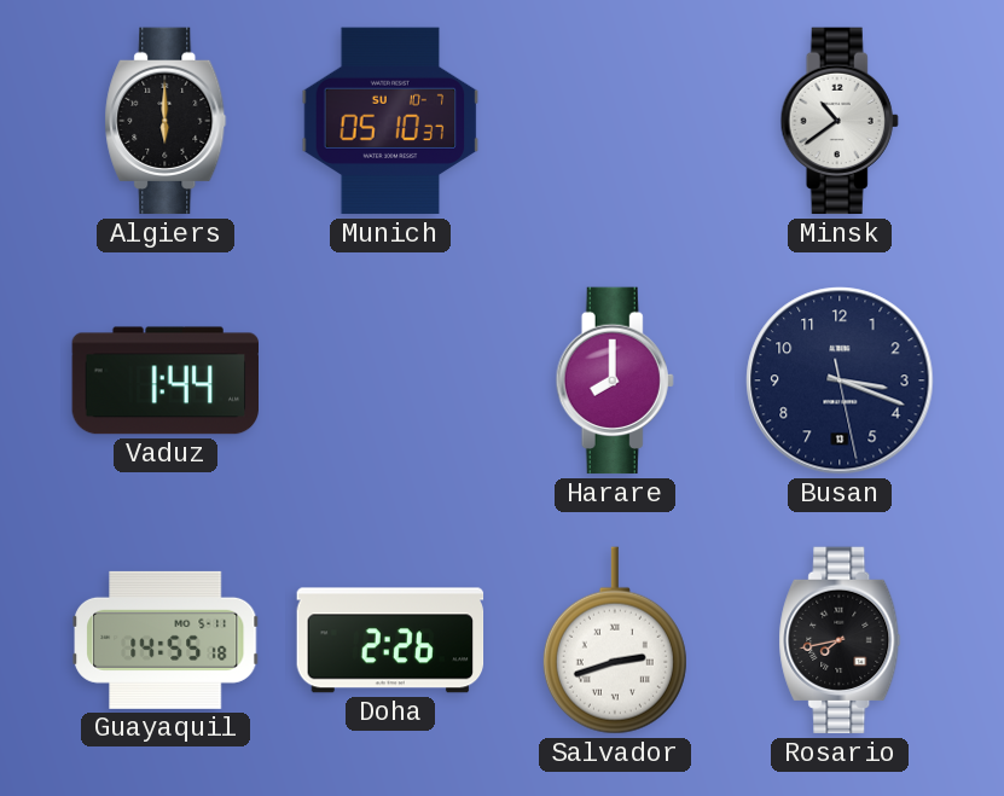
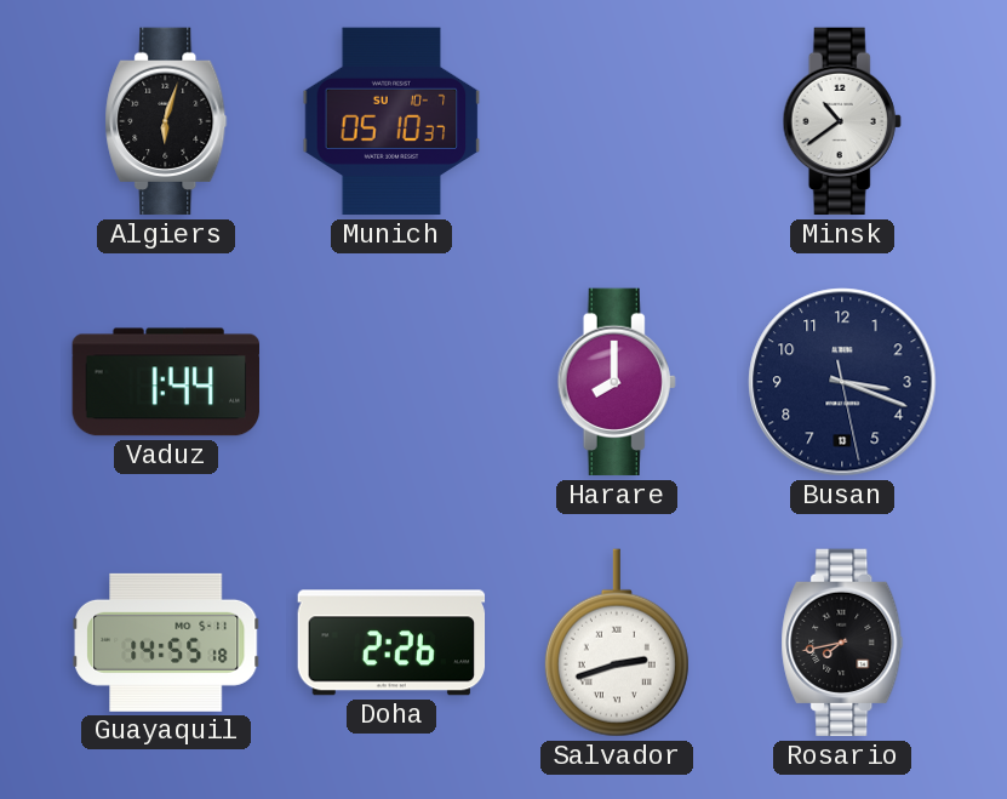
Algiers: 6:00 -> 6:03
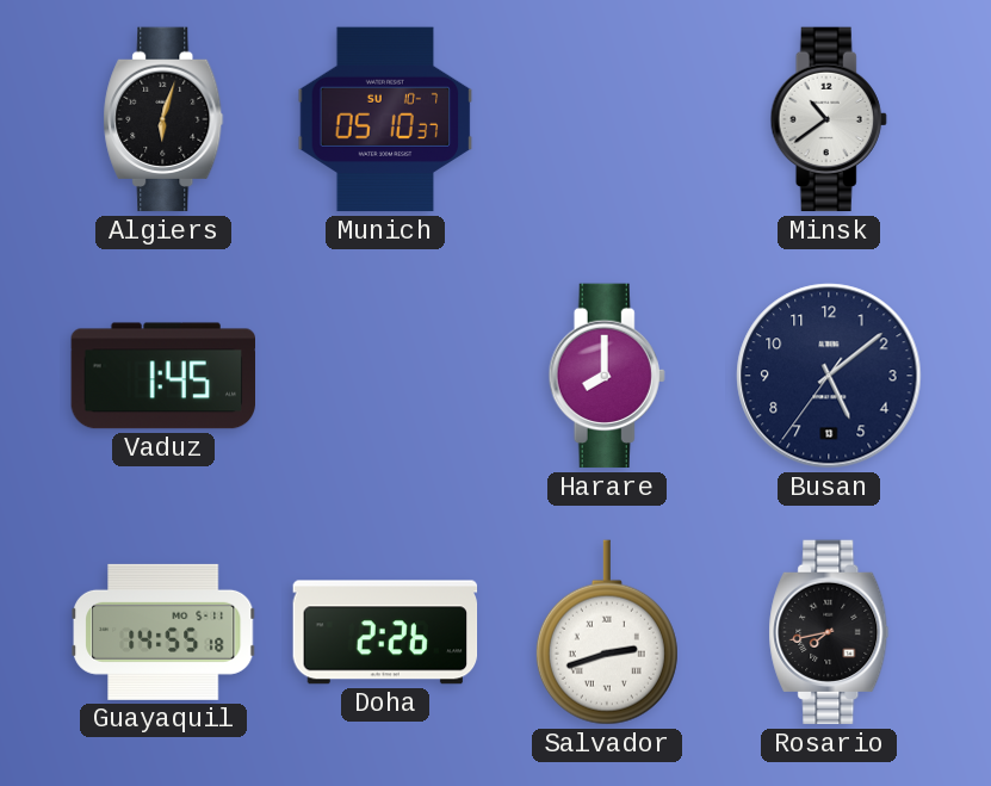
Vaduz: 1:44 -> 1:45
Busan: 3:18 -> 5:08
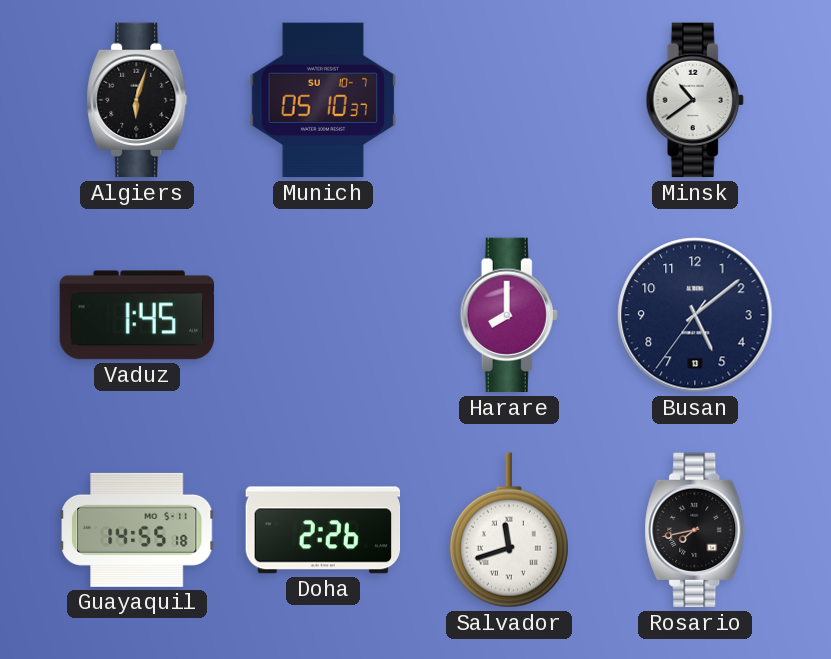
Salvador: 2:42 -> 11:42
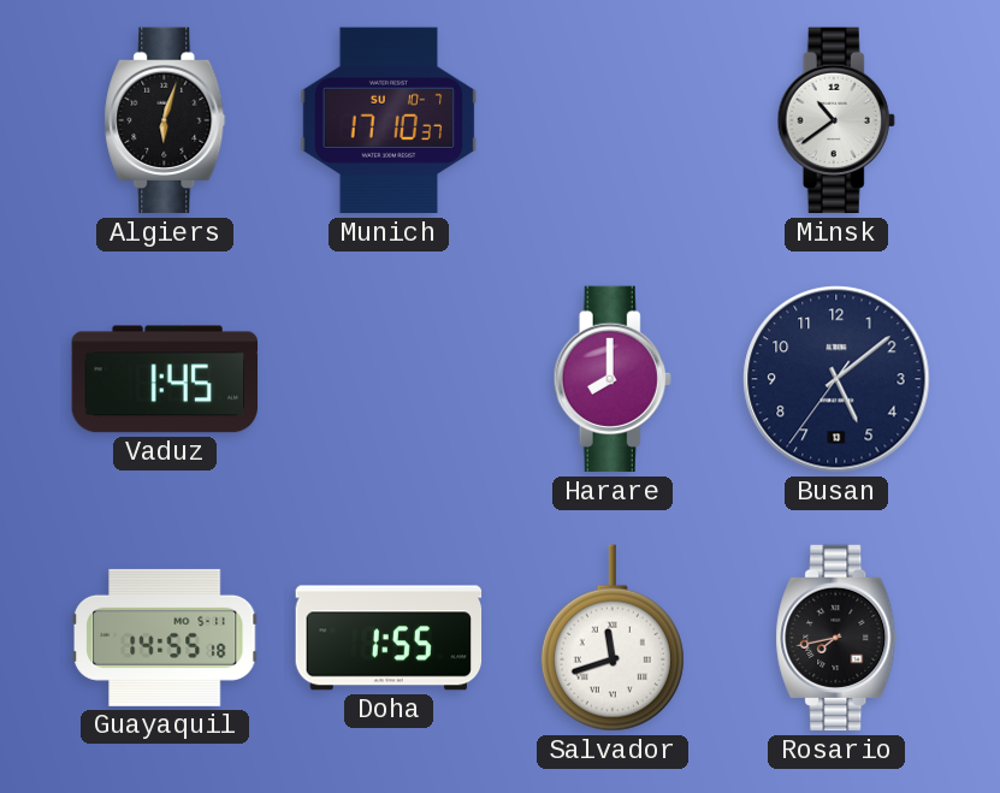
Munich: 05:10 -> 17:10
Doha: 2:26 -> 1:55
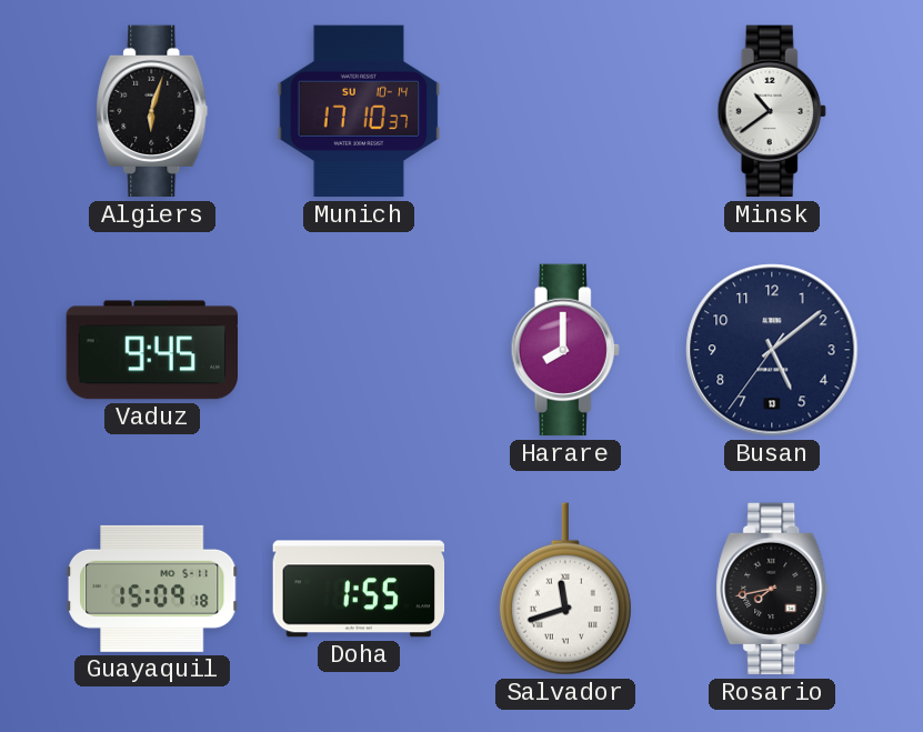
Munich date: SU 10-7 -> SU 10-14
Vaduz: 1:45 -> 9:45
Guayaquil: 14:55 -> 15:09
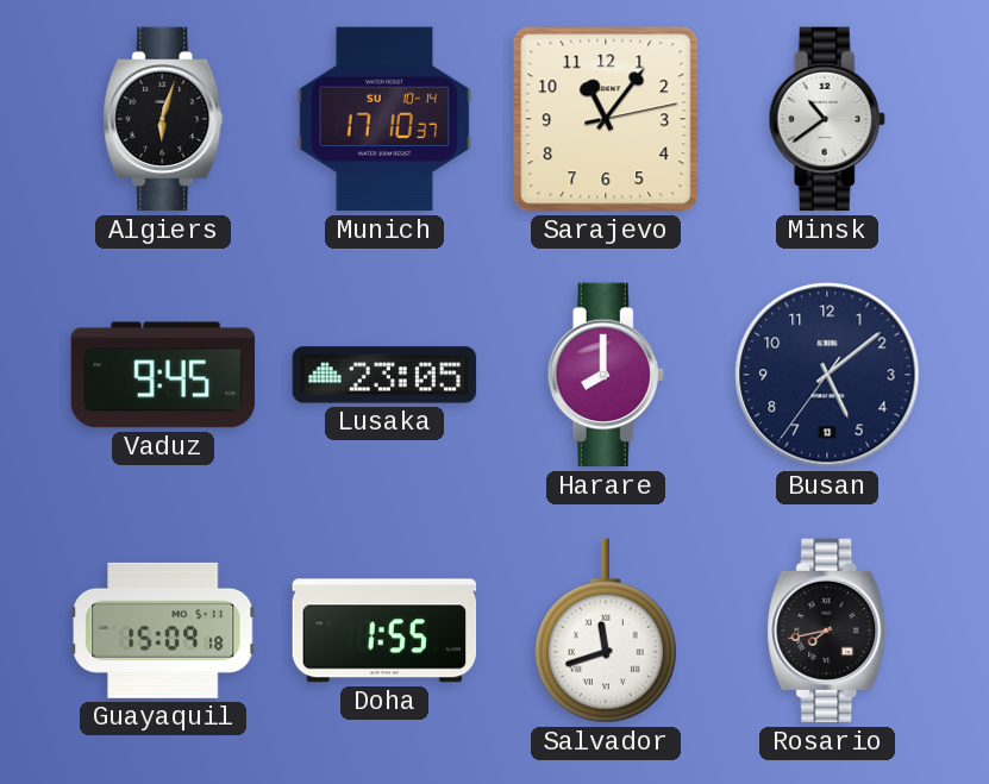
Sarajevo: none -> 11:06
Lusaka: none -> 23:05
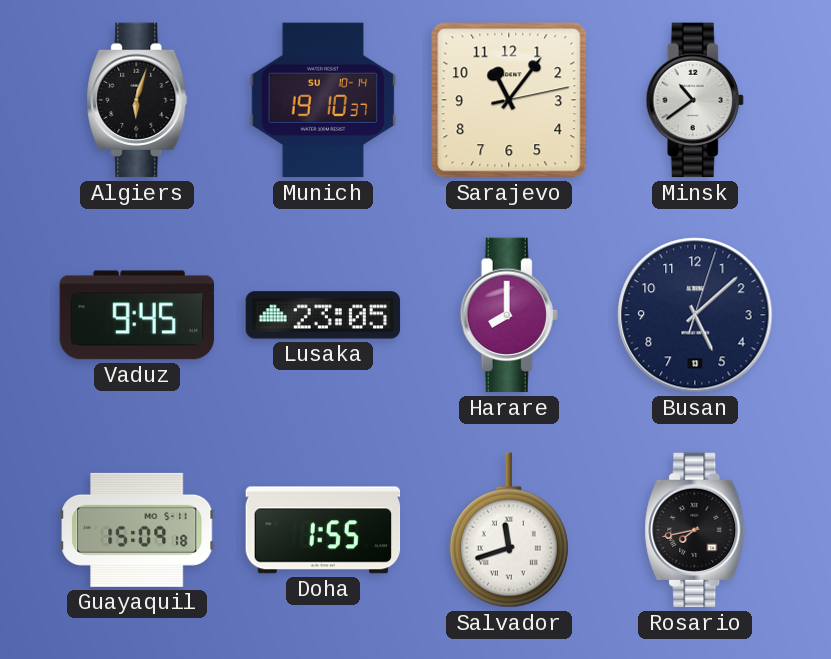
Munich: 17:10 -> 19:10
Busan: 5:08:36 -> 5:08:03
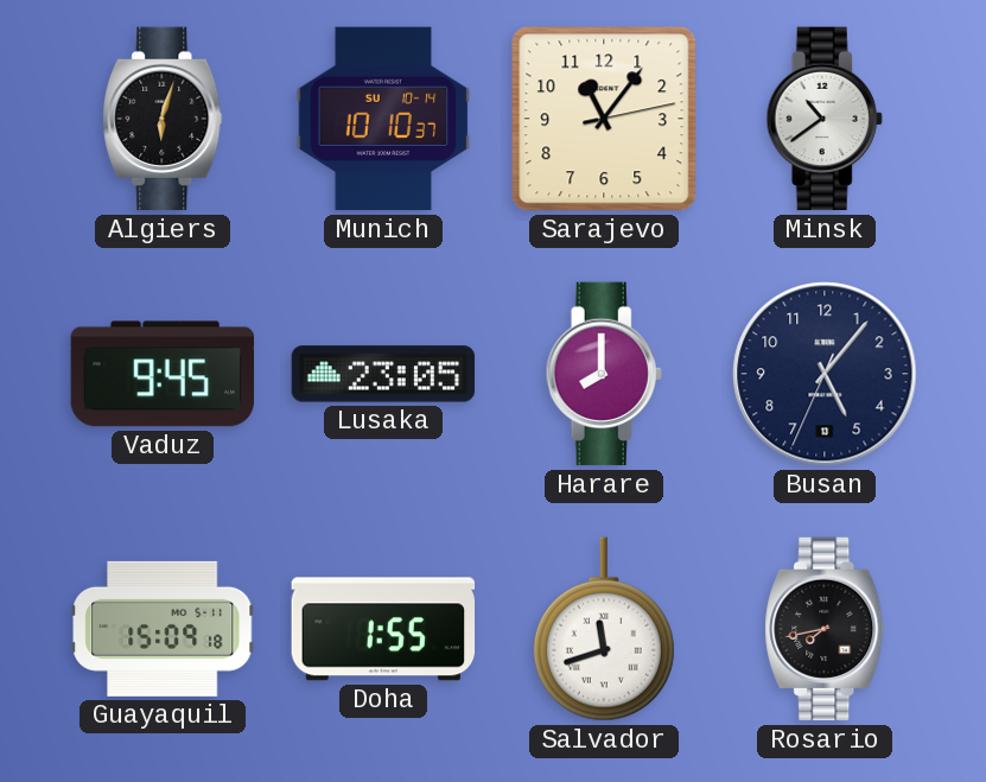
Munich: 19:10 -> 10:10
Busan: 5:08 -> 5:06
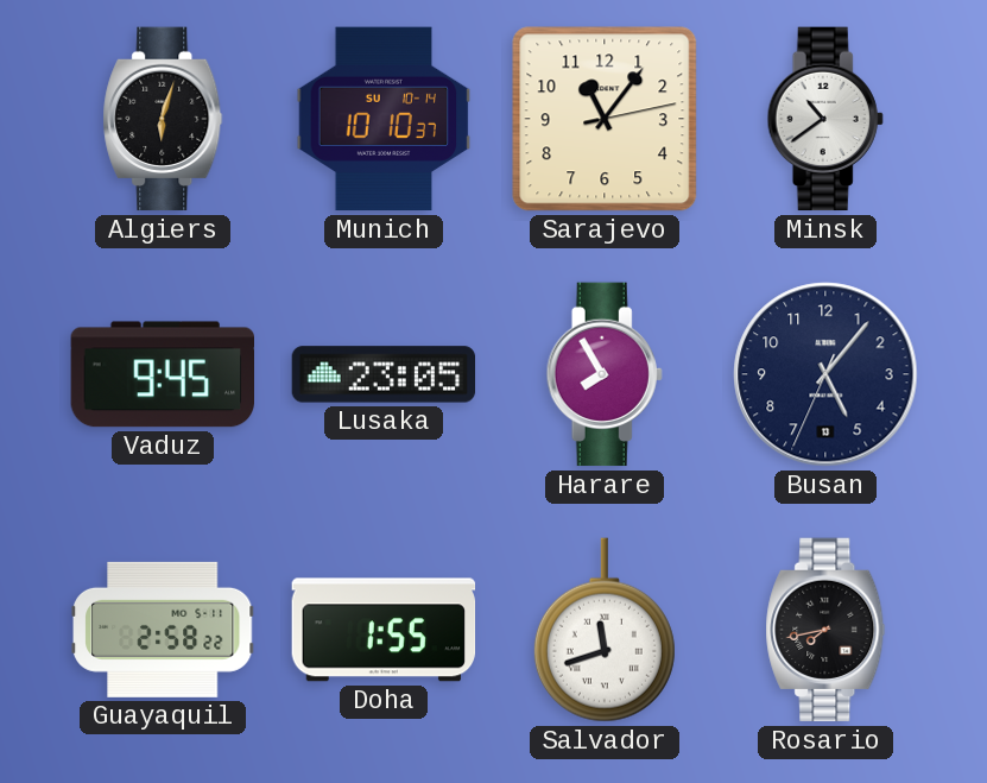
Harare: 8:00 -> 7:55
Guayaquil: 15:09 -> 2:58
